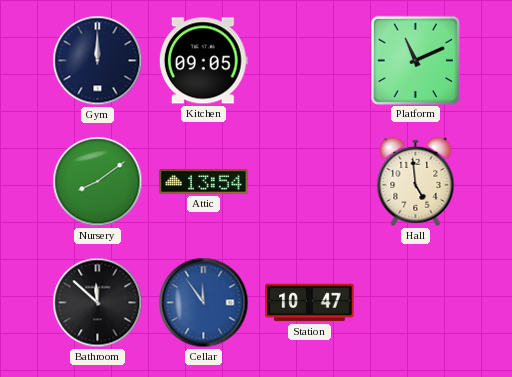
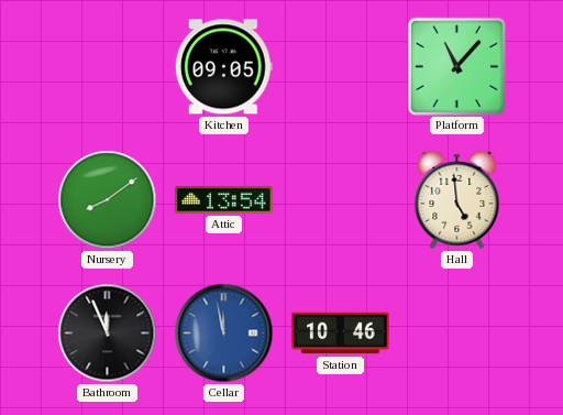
Gym: 12:00 -> none
Platform: 11:11 -> 11:07
Bathroom: 11:52 -> 11:56
Cellar: 11:54 -> 11:58
Station: 10:47 -> 10:46
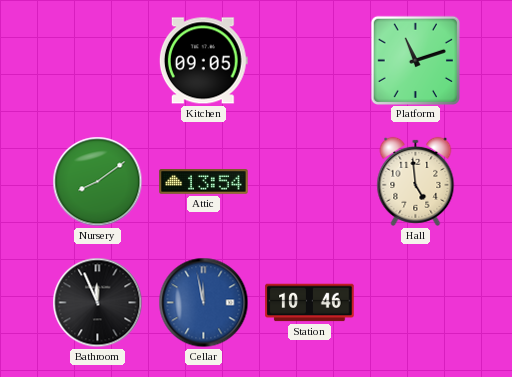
Platform: 11:07 -> 11:12
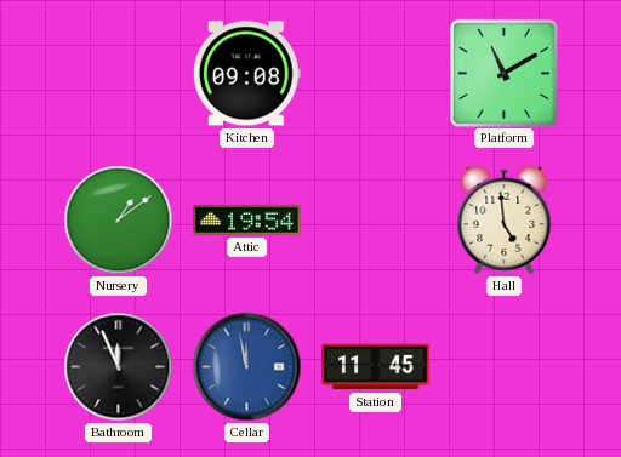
Kitchen: 09:05 -> 09:08
Platform: 11:12 -> 11:10
Nursery: 8:09 -> 1:09
Attic: 13:54 -> 19:54
Station: 10:46 -> 11:45
